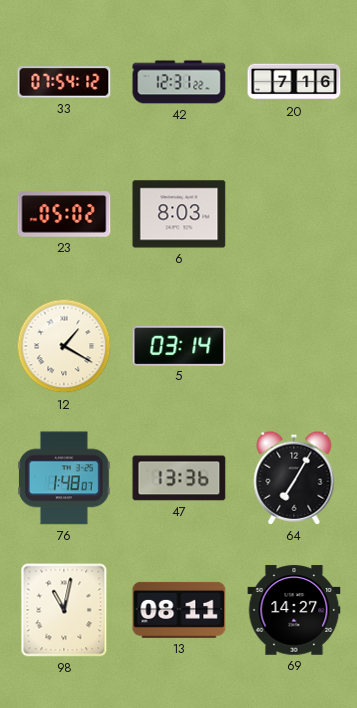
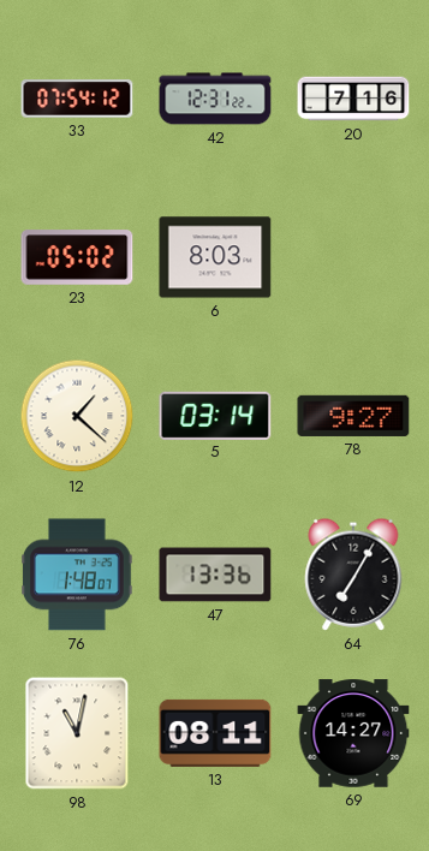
12: 1:20 -> 1:22
78: none -> 9:27
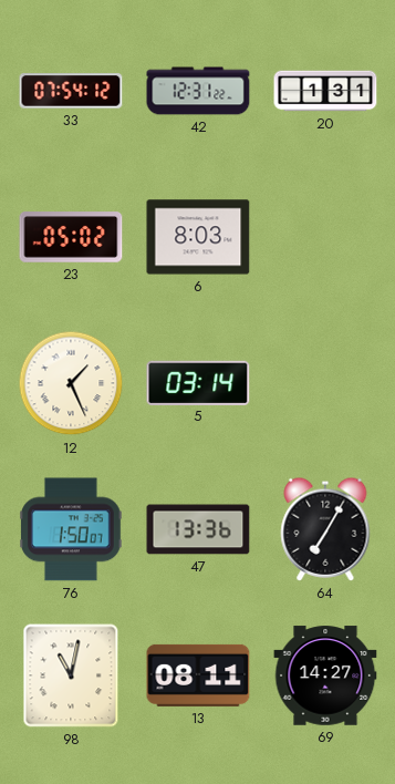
20: 7:16 -> 1:31
12: 1:22 -> 1:26
78: 9:27 -> none
76: 1:48 -> 1:50
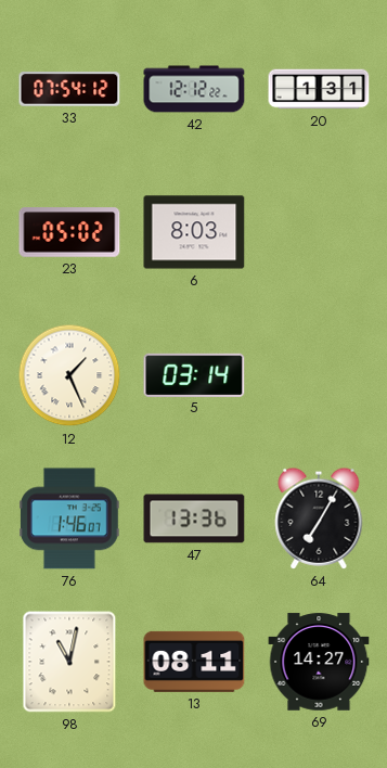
42: 12:31 -> 12:12
76: 1:50 -> 1:46
